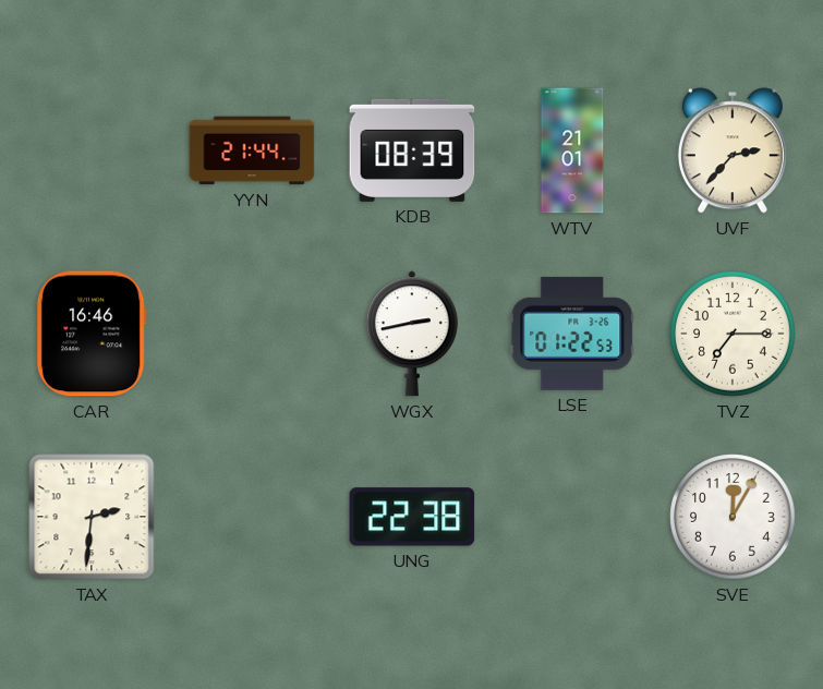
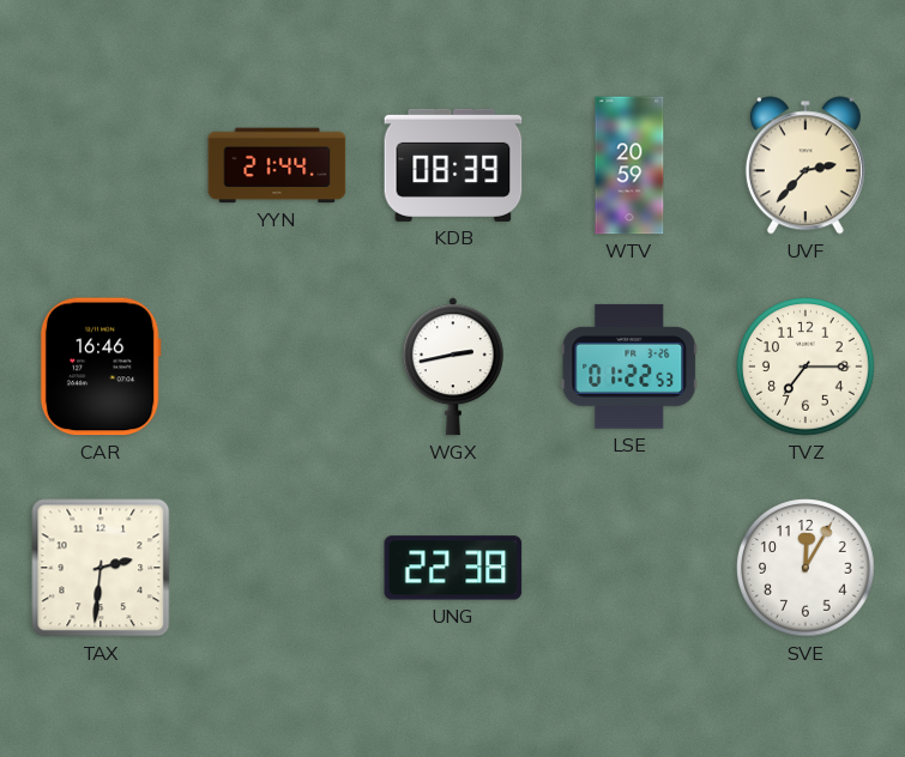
WTV: 21:01 -> 20:59
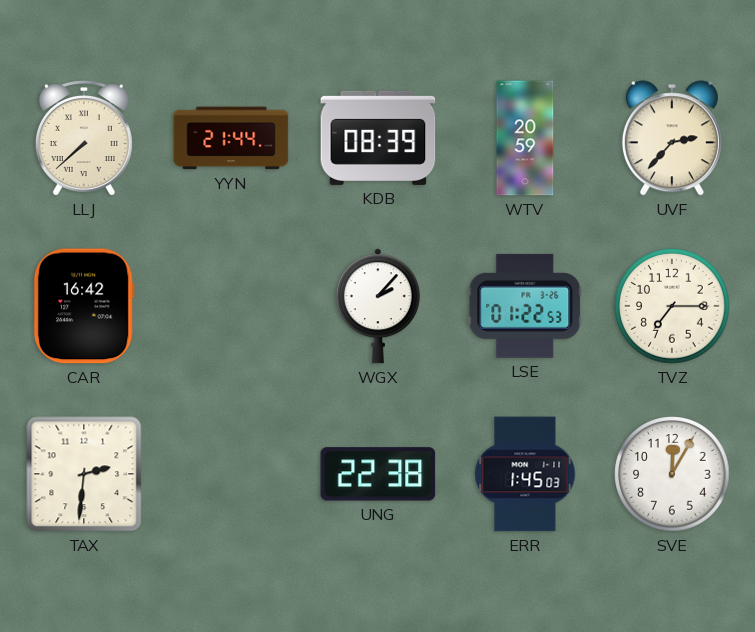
LLJ: none -> 7:38
CAR: 16:46 -> 16:42
WGX: 2:43 -> 2:07
ERR: none -> 1:45
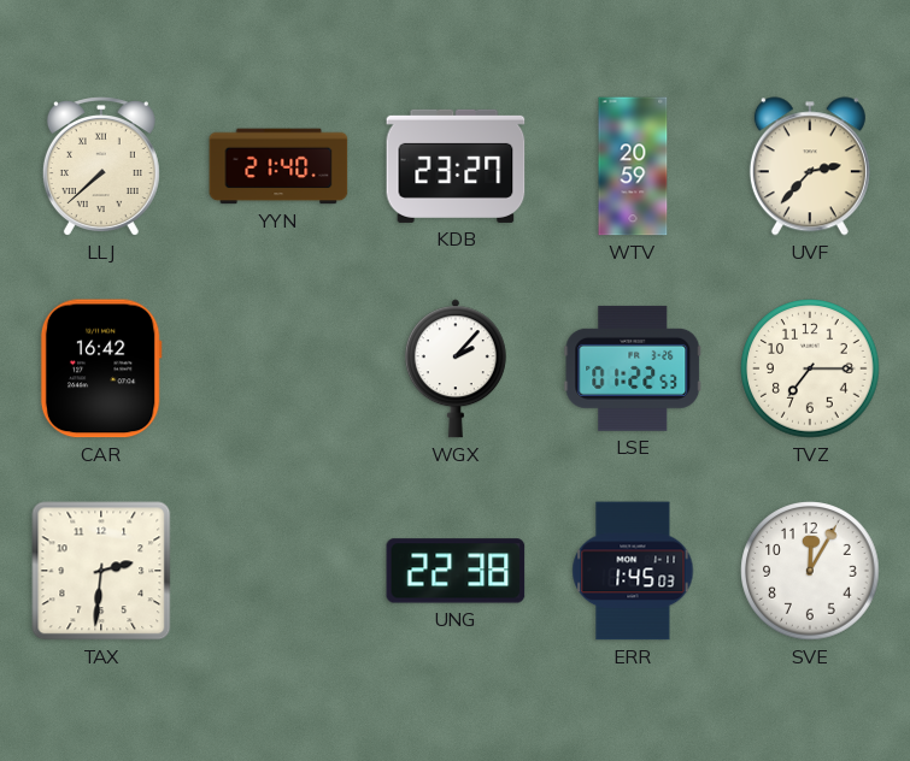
YYN: 21:44 -> 21:40
KDB: 08:39 -> 23:27
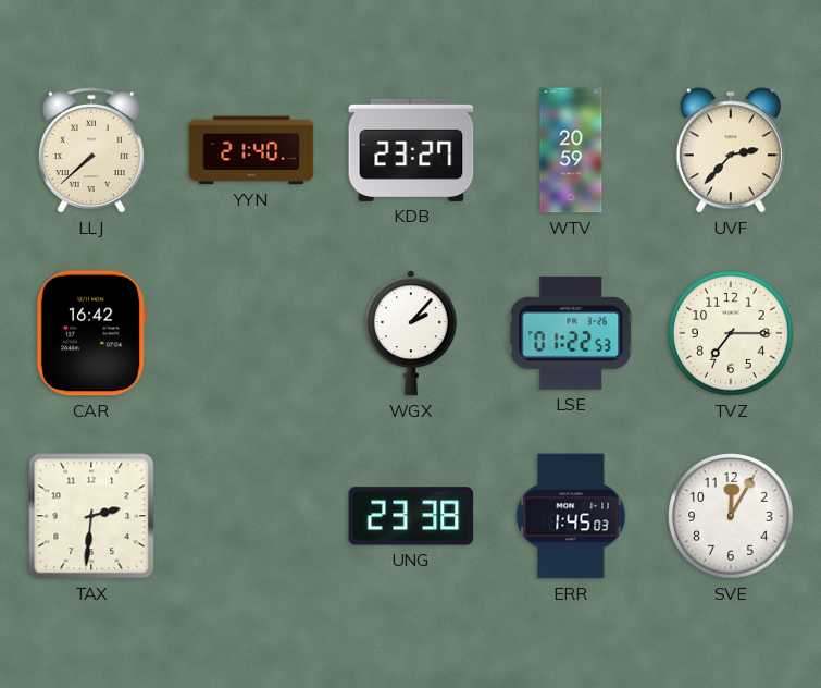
UNG: 22:38 -> 23:38
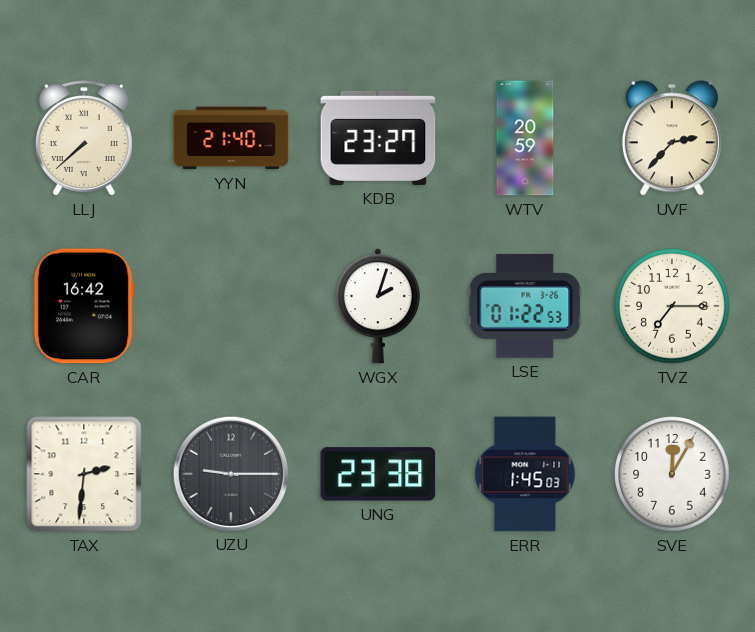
WGX: 2:07 -> 2:03
UZU: none -> 9:15
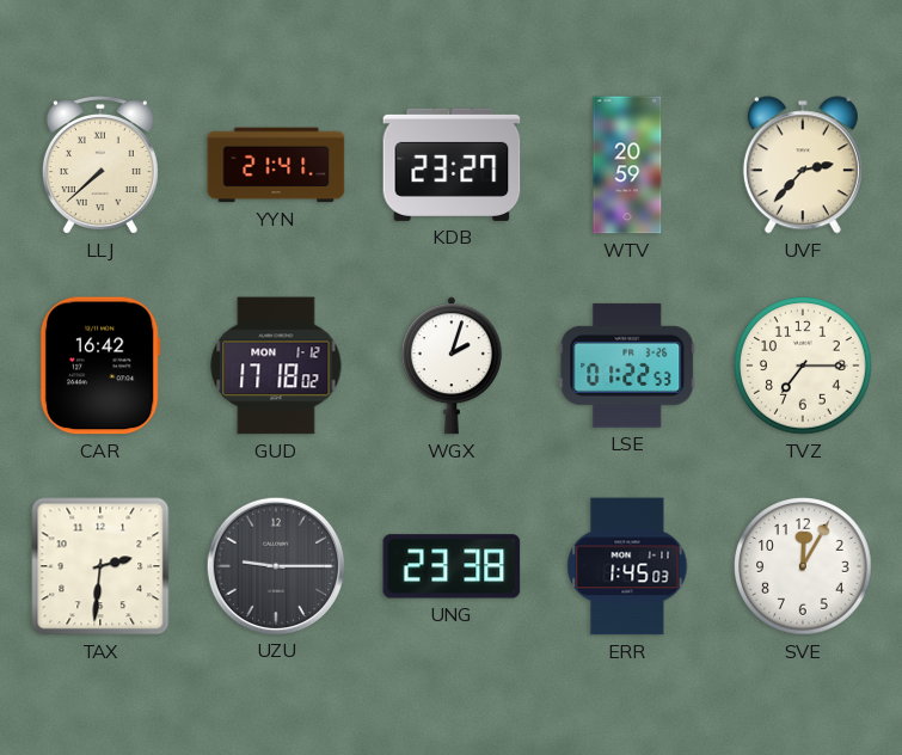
YYN: 21:40 -> 21:41
GUD: none -> 17:18
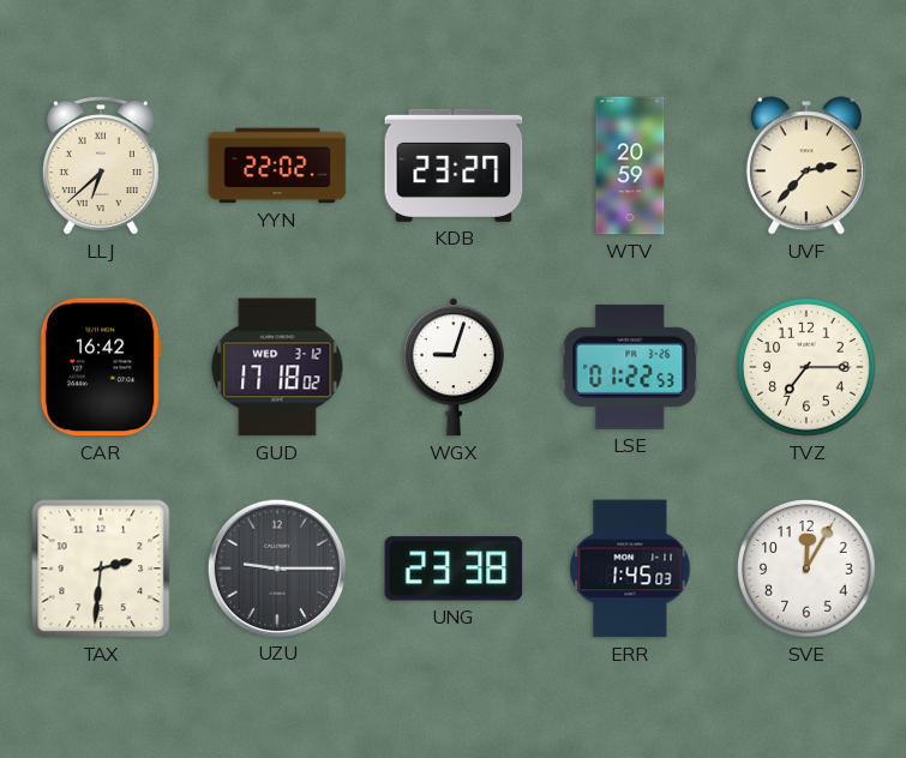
LLJ: 7:38 -> 6:38
YYN: 21:41 -> 22:02
GUD date: MON 1-12 -> WED 3-12
WGX: 2:03 -> 9:03
